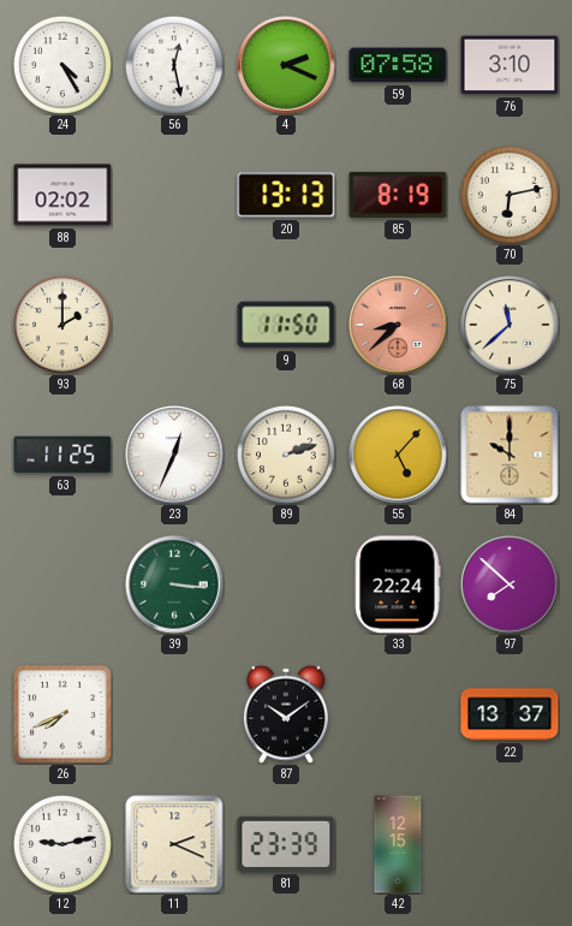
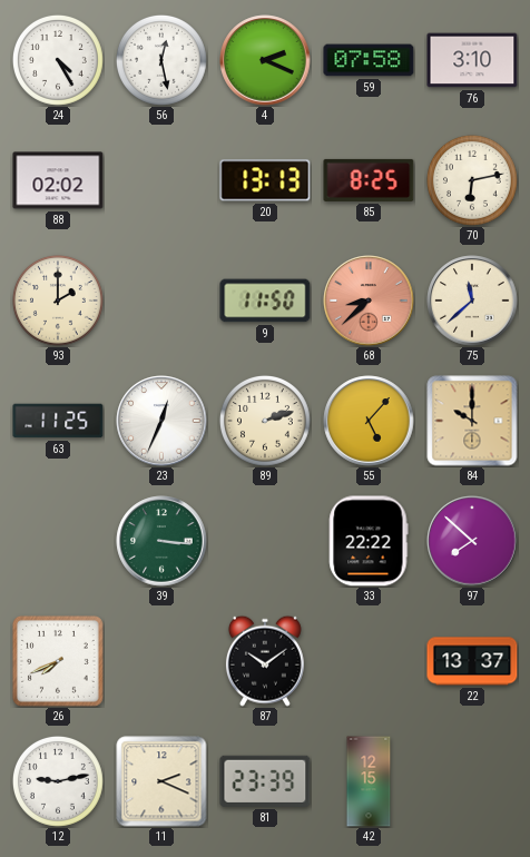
85: 8:19 -> 8:25
33: 22:24 -> 22:22
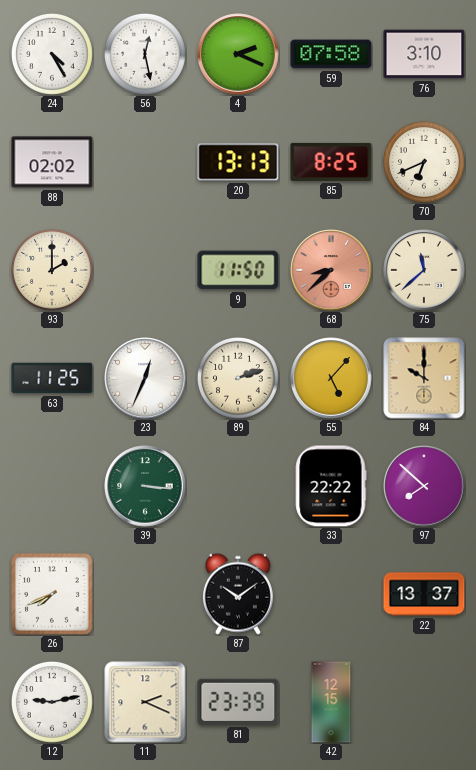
70: 6:13 -> 6:41
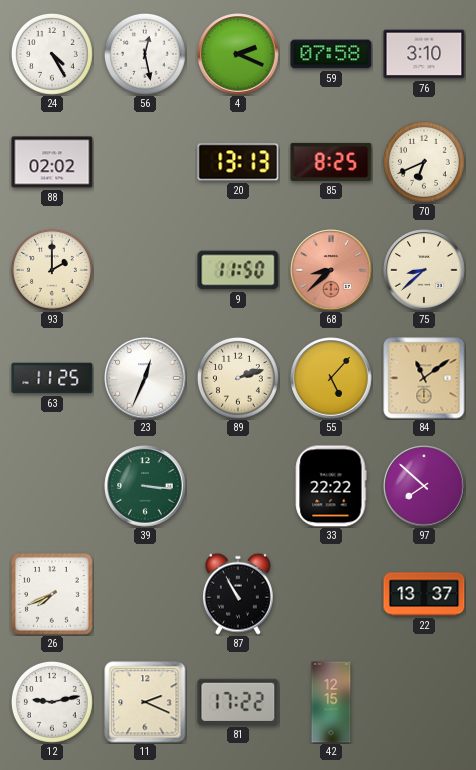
75: 11:38 -> 8:38
84: 10:00 -> 11:09
87: 10:09 -> 10:55
81: 23:39 -> 17:22
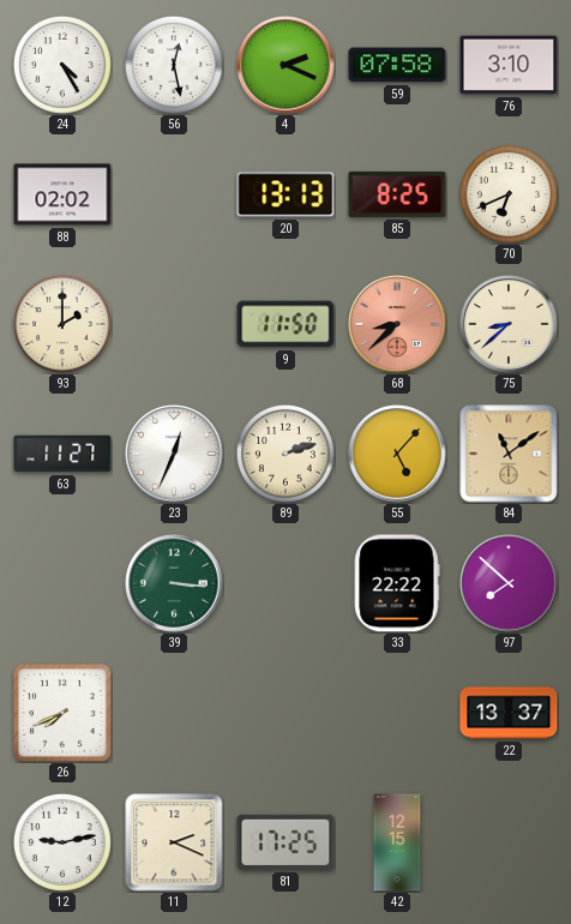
63: 11:25 -> 11:27
87: 10:55 -> none
81: 17:22 -> 17:25
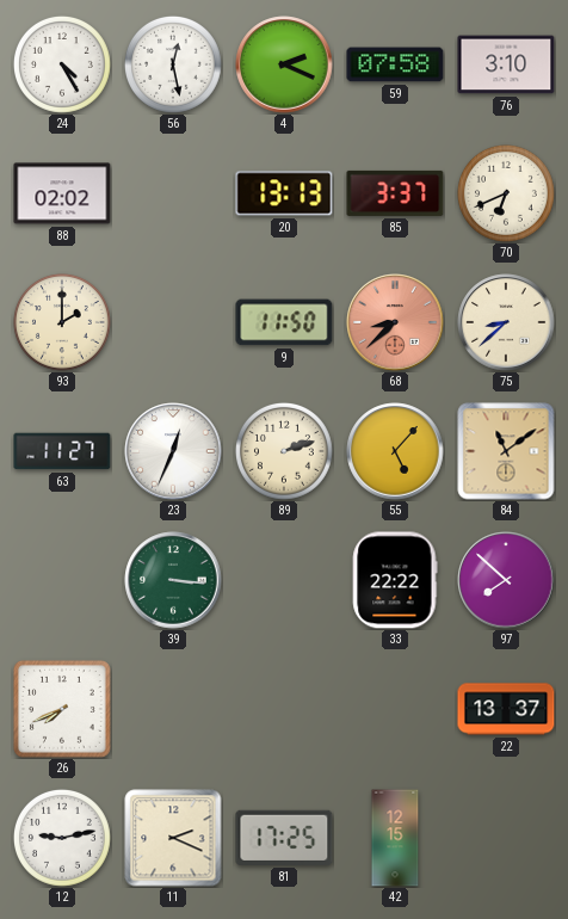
85: 8:25 -> 3:37
